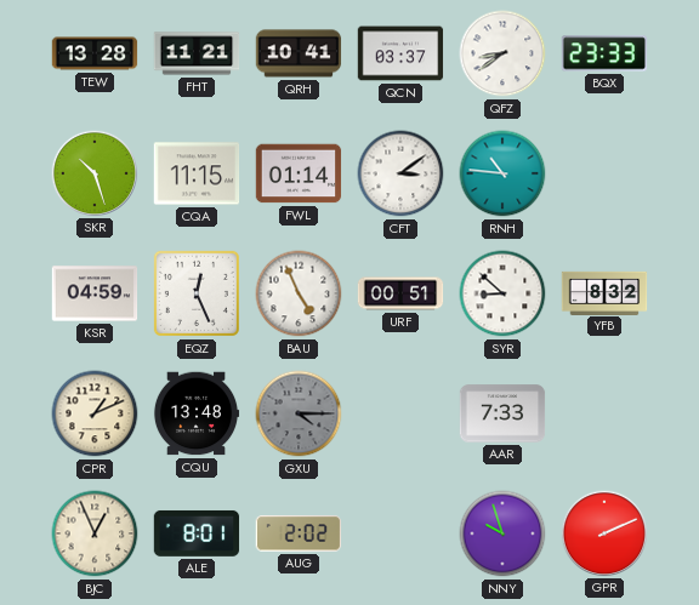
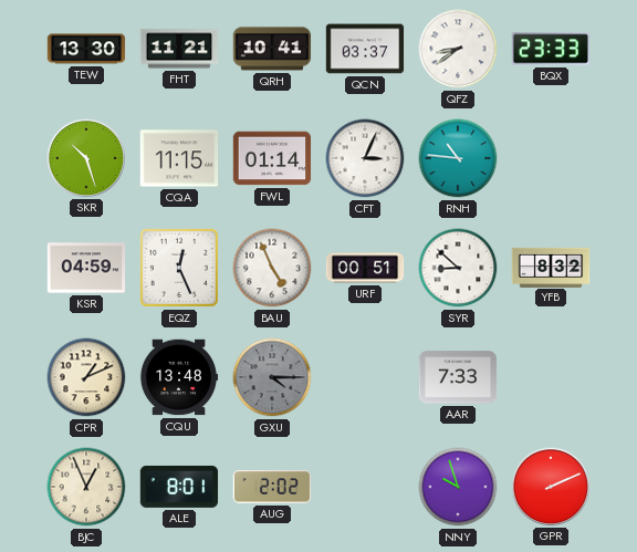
TEW: 13:28 -> 13:30
CFT: 3:09 -> 3:04
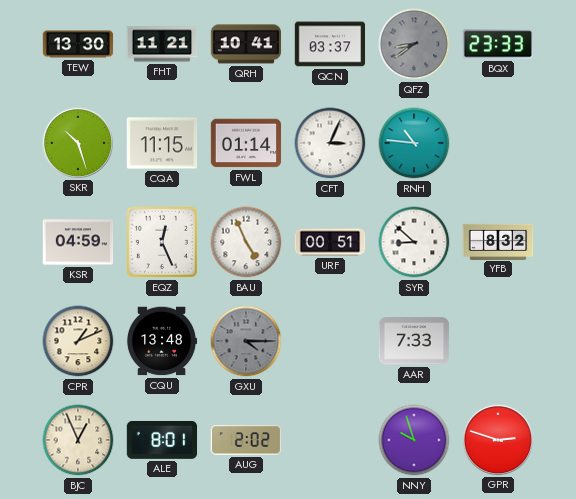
QFZ dial: white -> grey
GPR: 2:11 -> 2:48
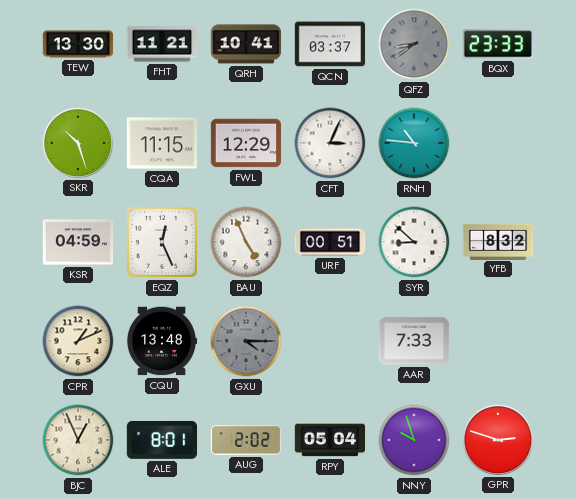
FWL: 01:14 -> 12:29
RPY: none -> 05:04
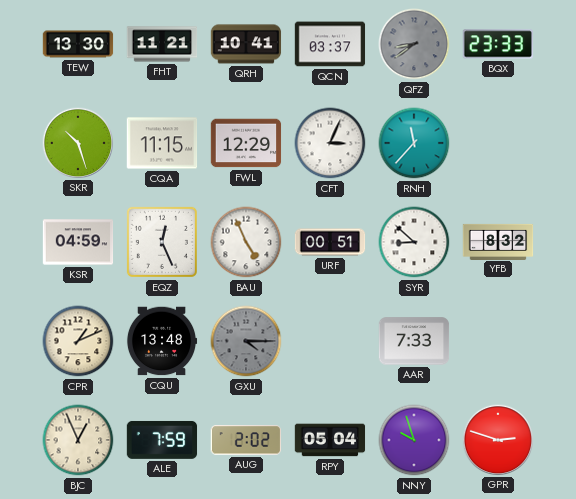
RNH: 10:46 -> 11:37
ALE: 8:01 -> 7:59
